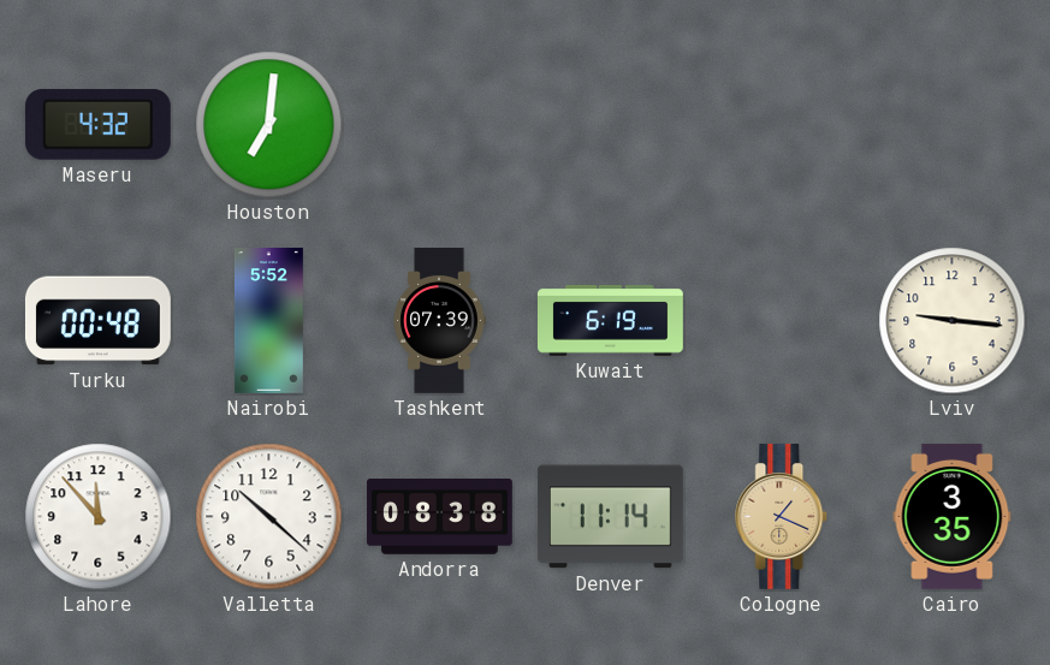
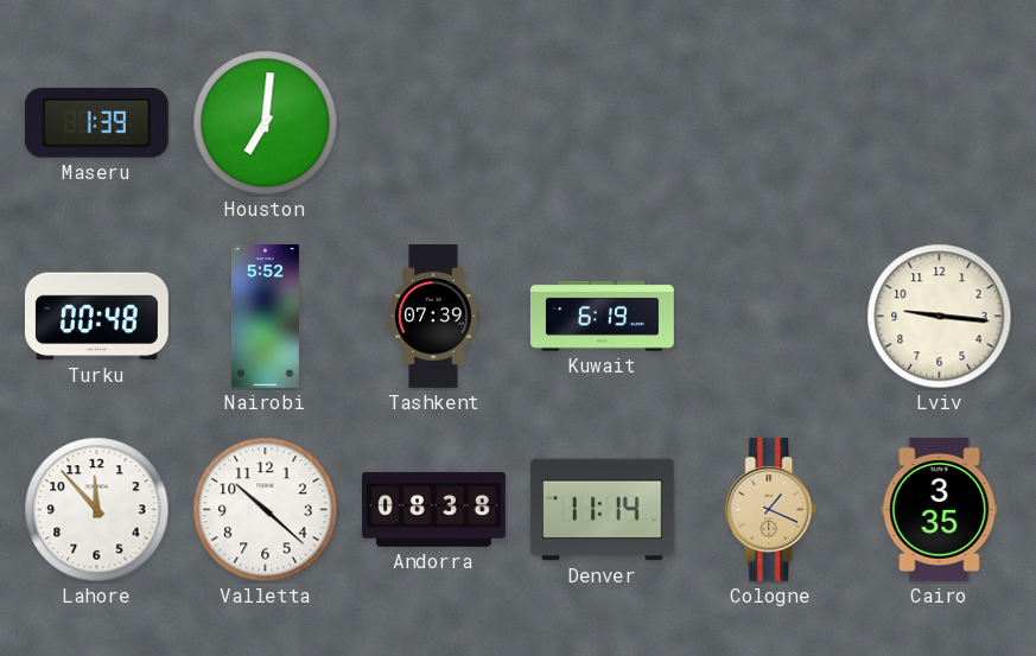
Maseru: 4:32 -> 1:39
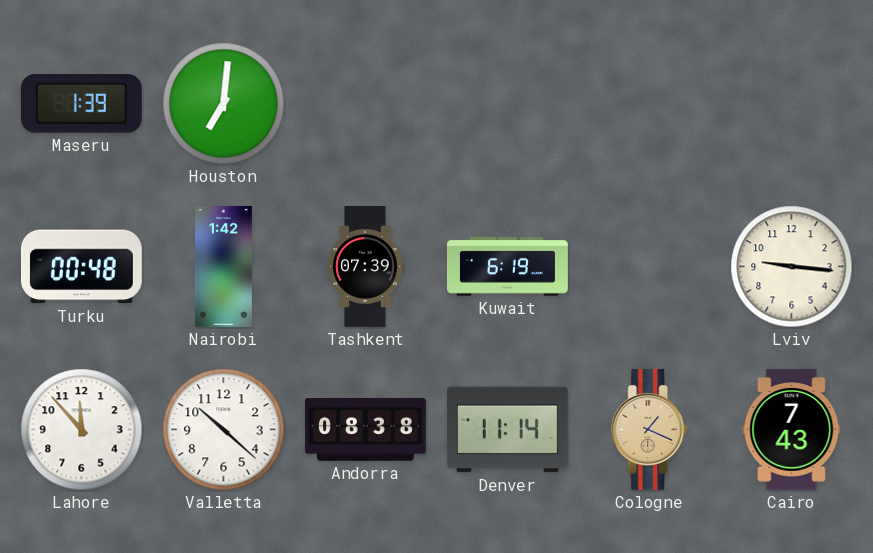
Nairobi: 5:52 -> 1:42
Cairo: 3:35 -> 7:43
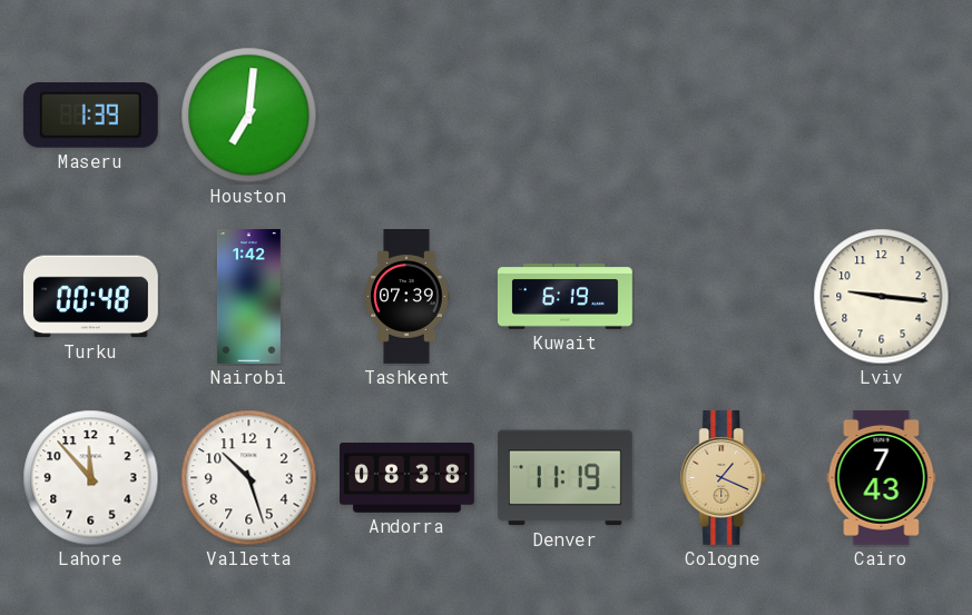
Valletta: 10:22 -> 10:27
Denver: 11:14 -> 11:19
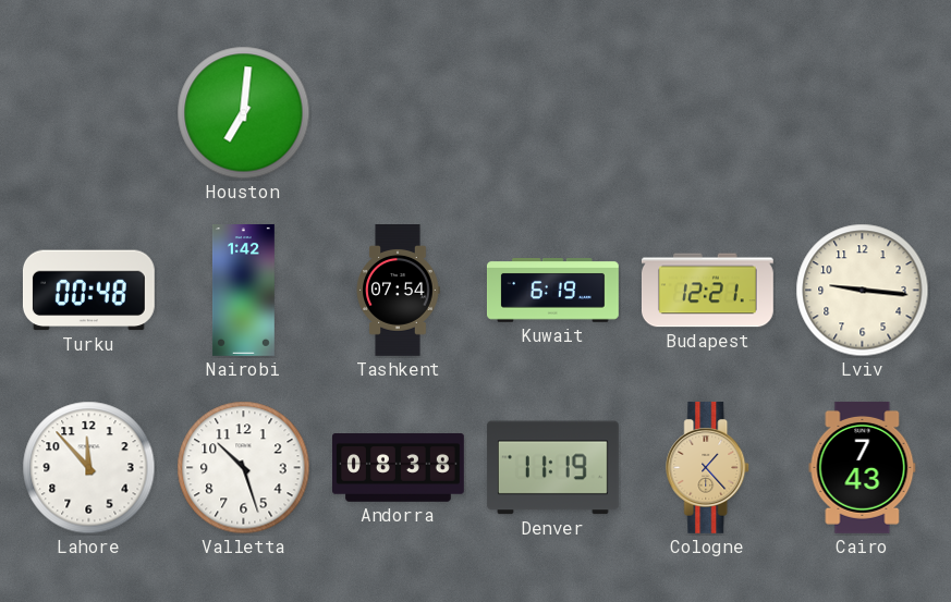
Maseru: 1:39 -> none
Tashkent: 07:39 -> 07:54
Budapest: none -> 12:21
Cologne: 1:19 -> 1:23
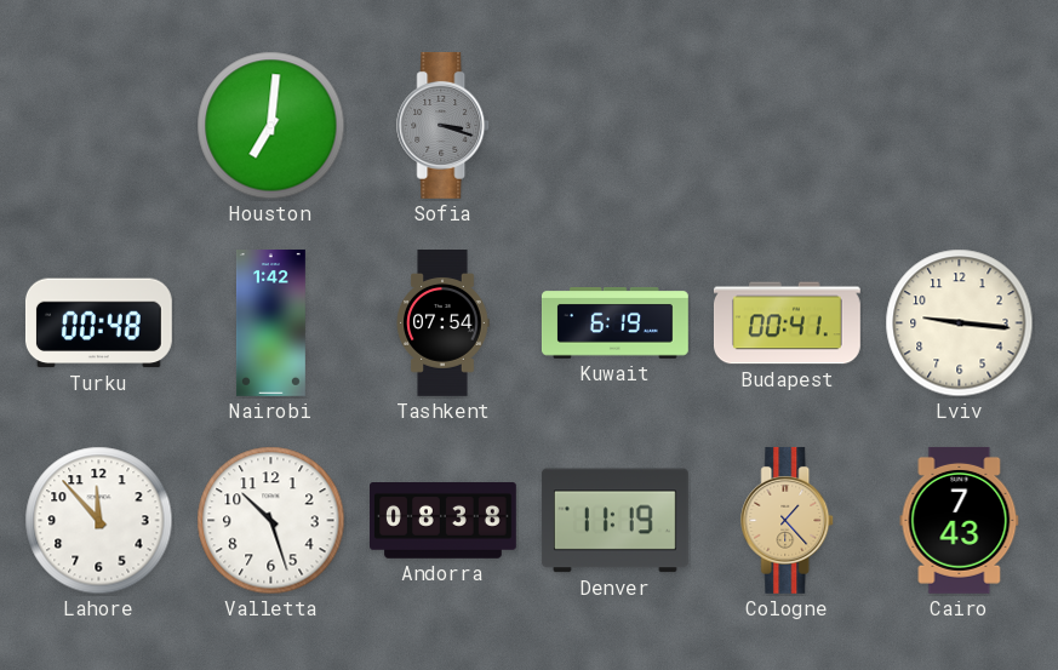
Sofia: none -> 3:18
Budapest: 12:21 -> 00:41
